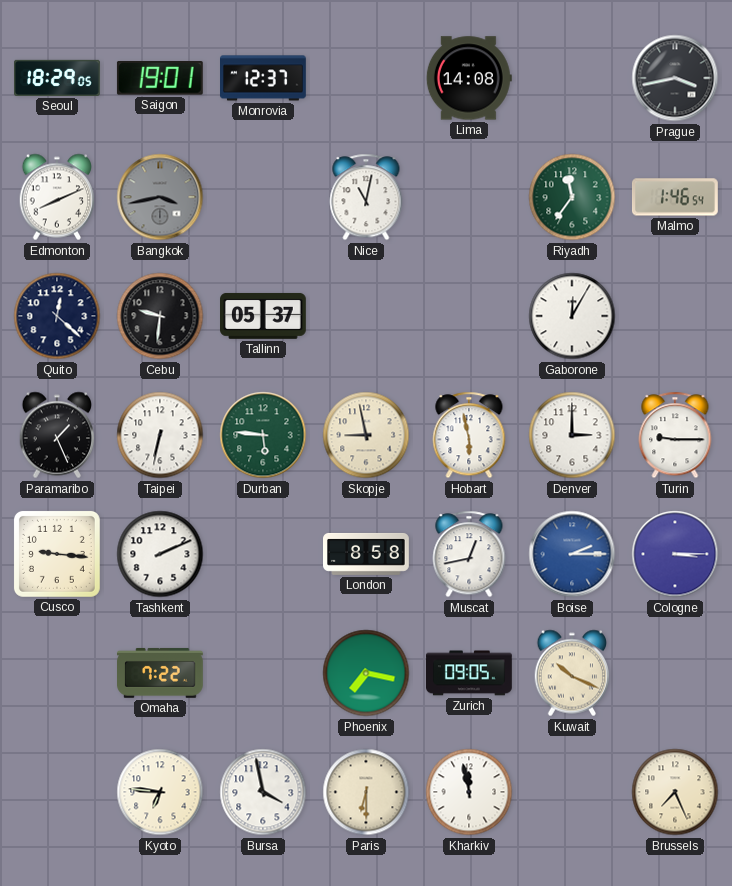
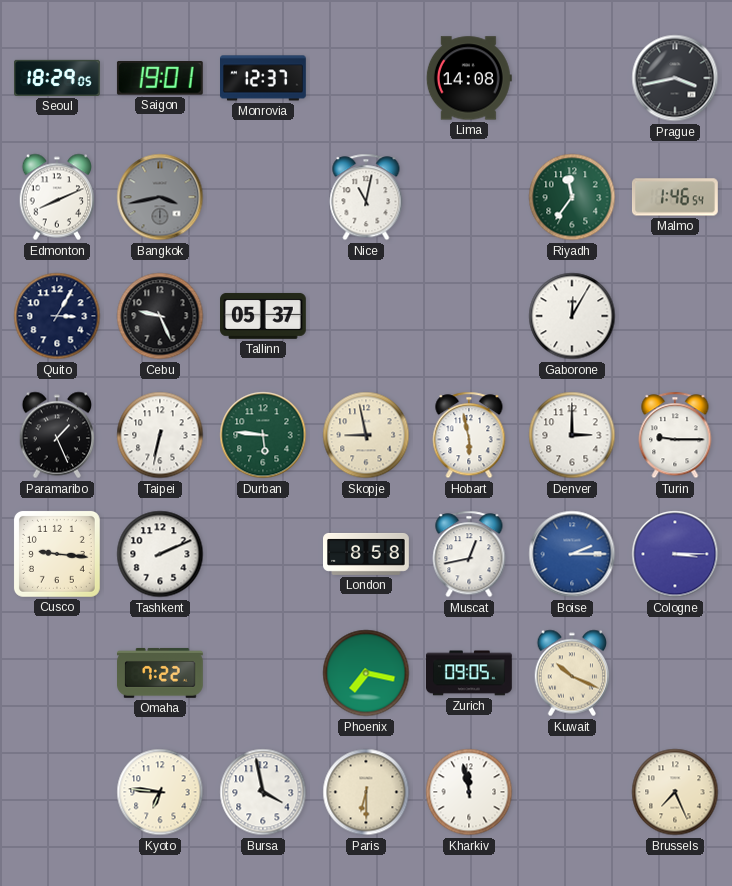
Quito: 12:22 -> 3:05
Cebu: 9:31 -> 9:26
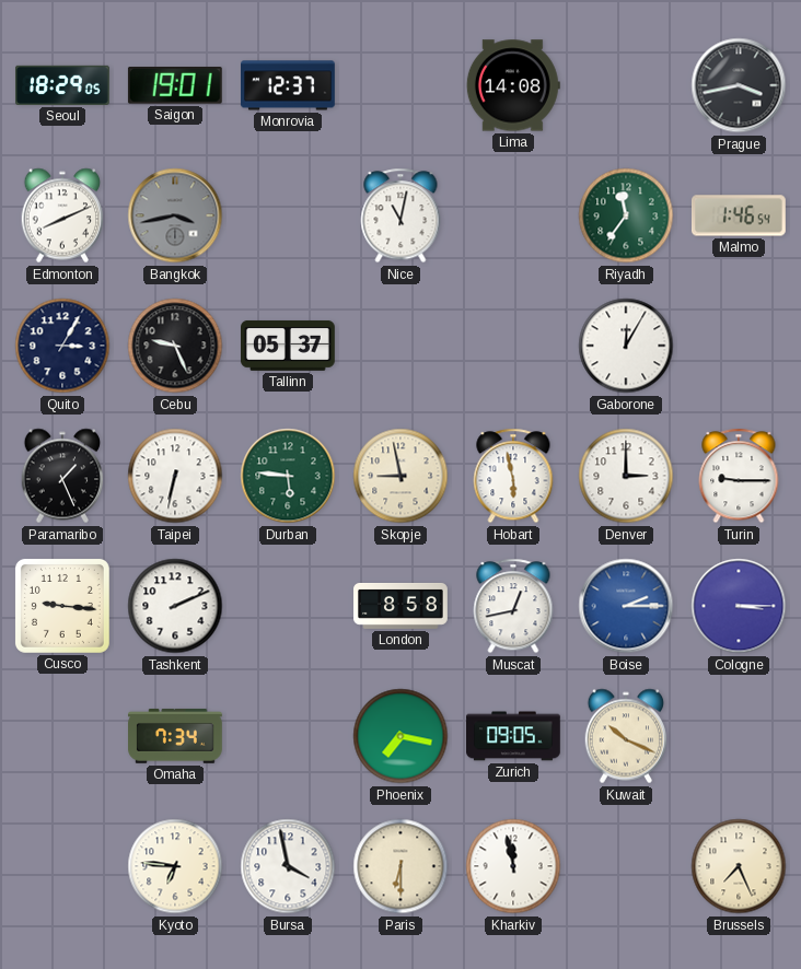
Omaha: 7:22 -> 7:34
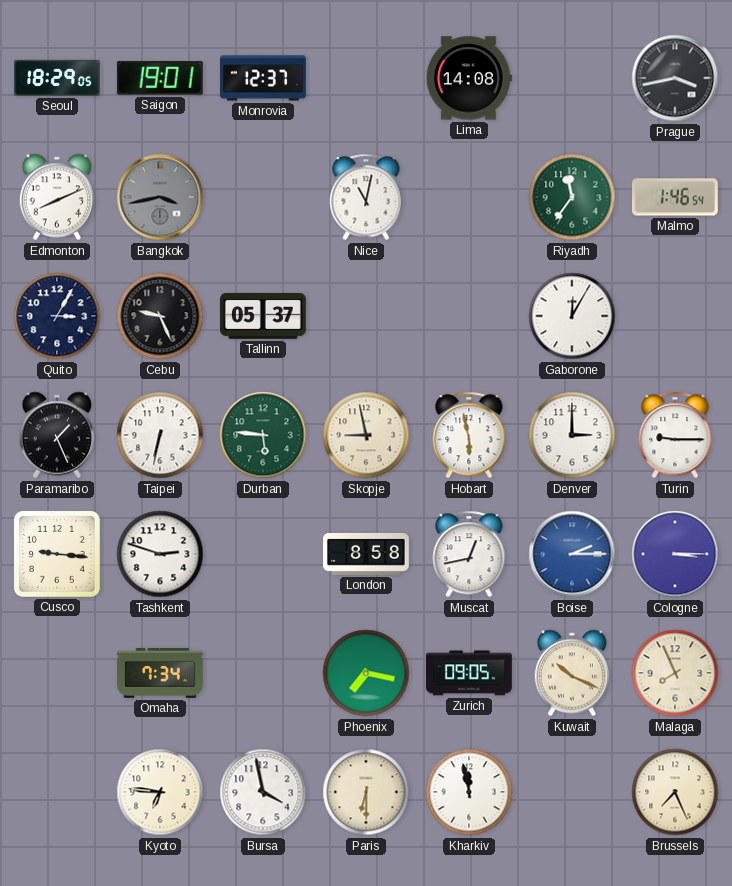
Tashkent: 2:11 -> 2:48
Malaga: none -> 7:56
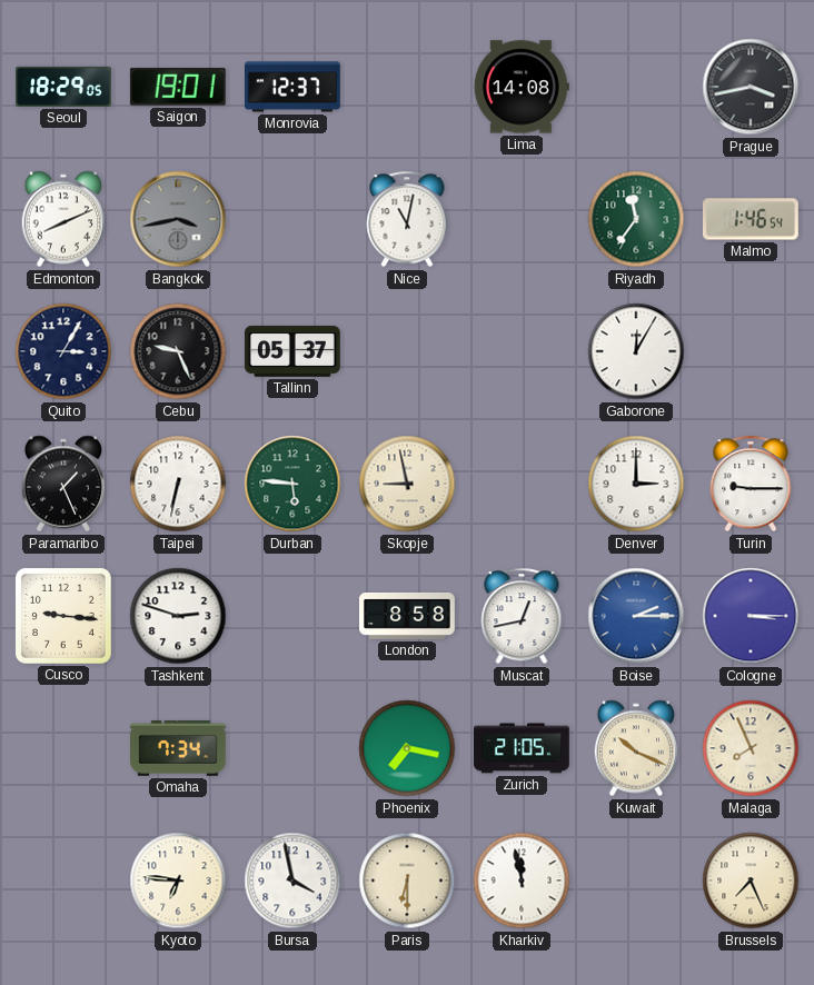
Hobart: 5:58 -> none
Zurich: 09:05 -> 21:05
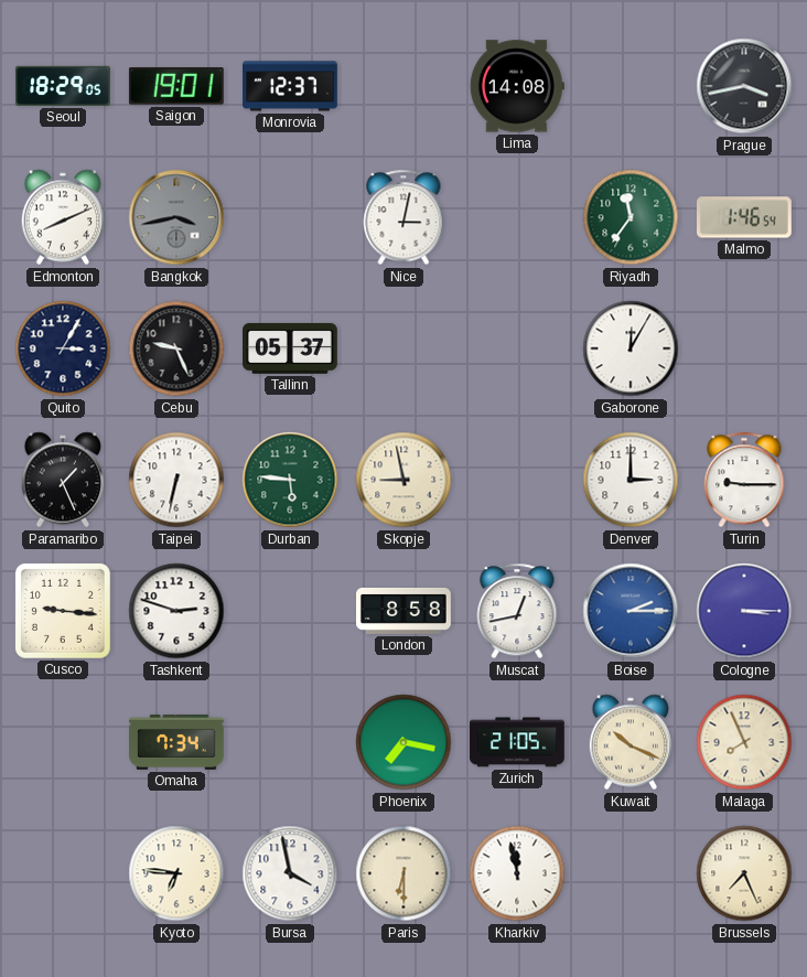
Nice: 11:02 -> 3:02
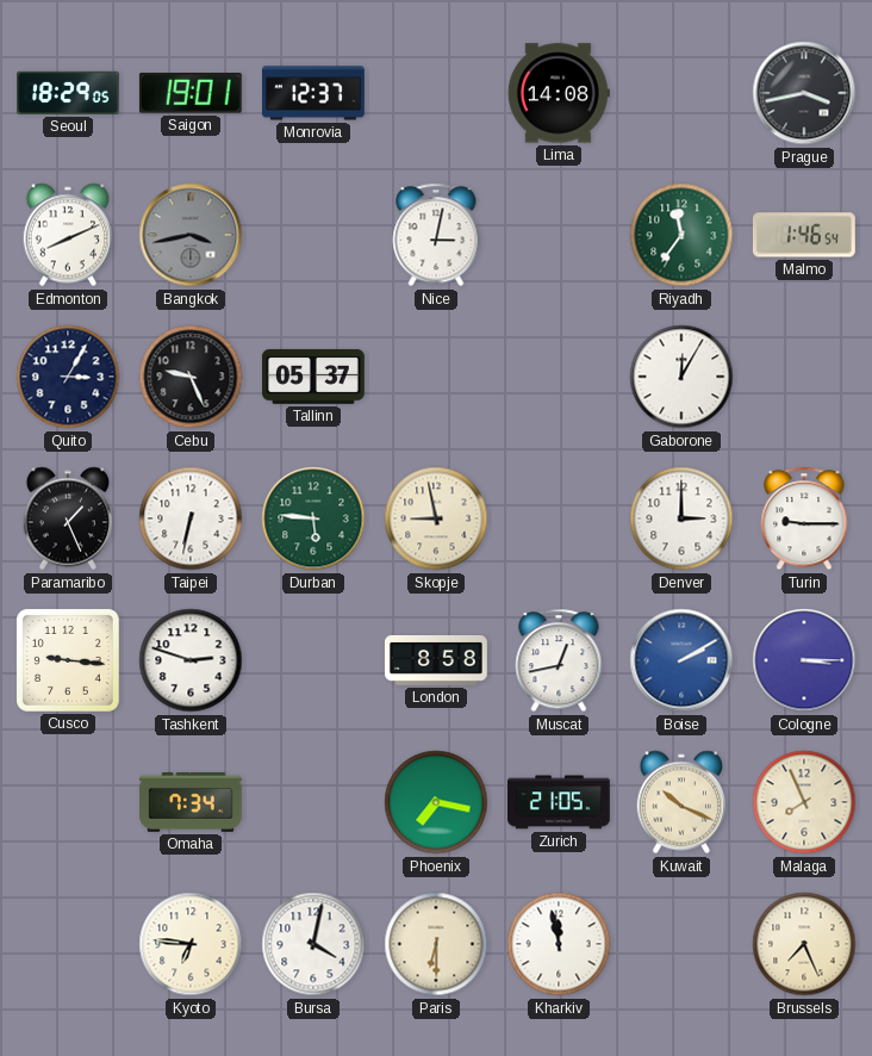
Boise: 2:15 -> 2:10
Bursa: 3:58 -> 4:02
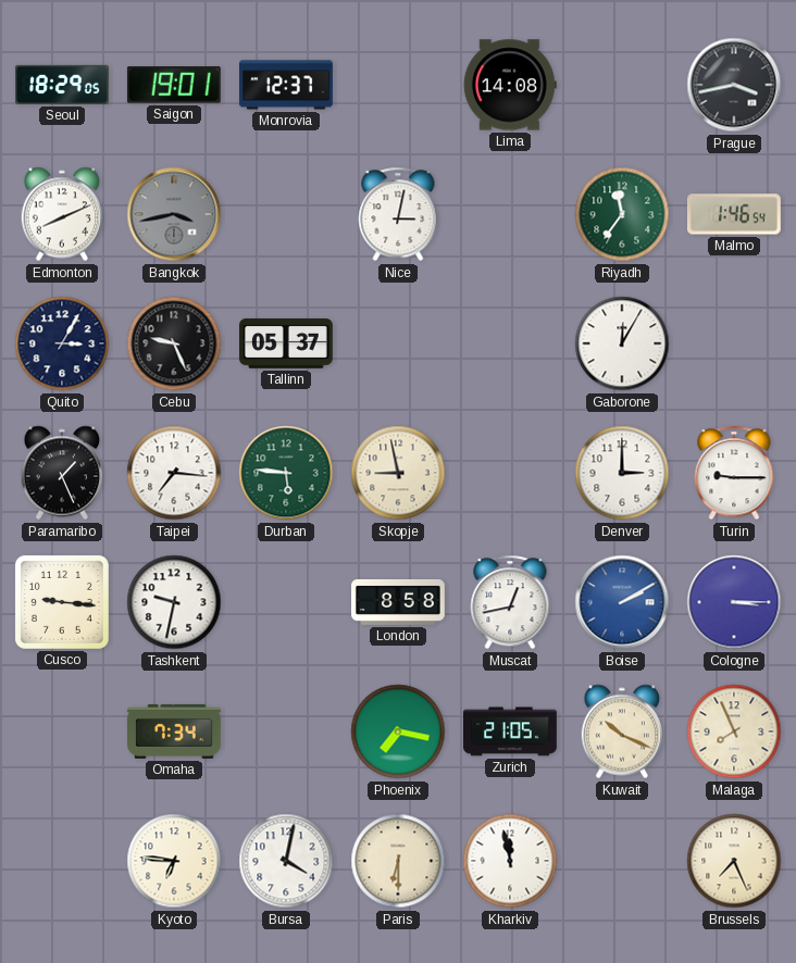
Taipei: 6:32 -> 7:16
Tashkent: 2:48 -> 9:32
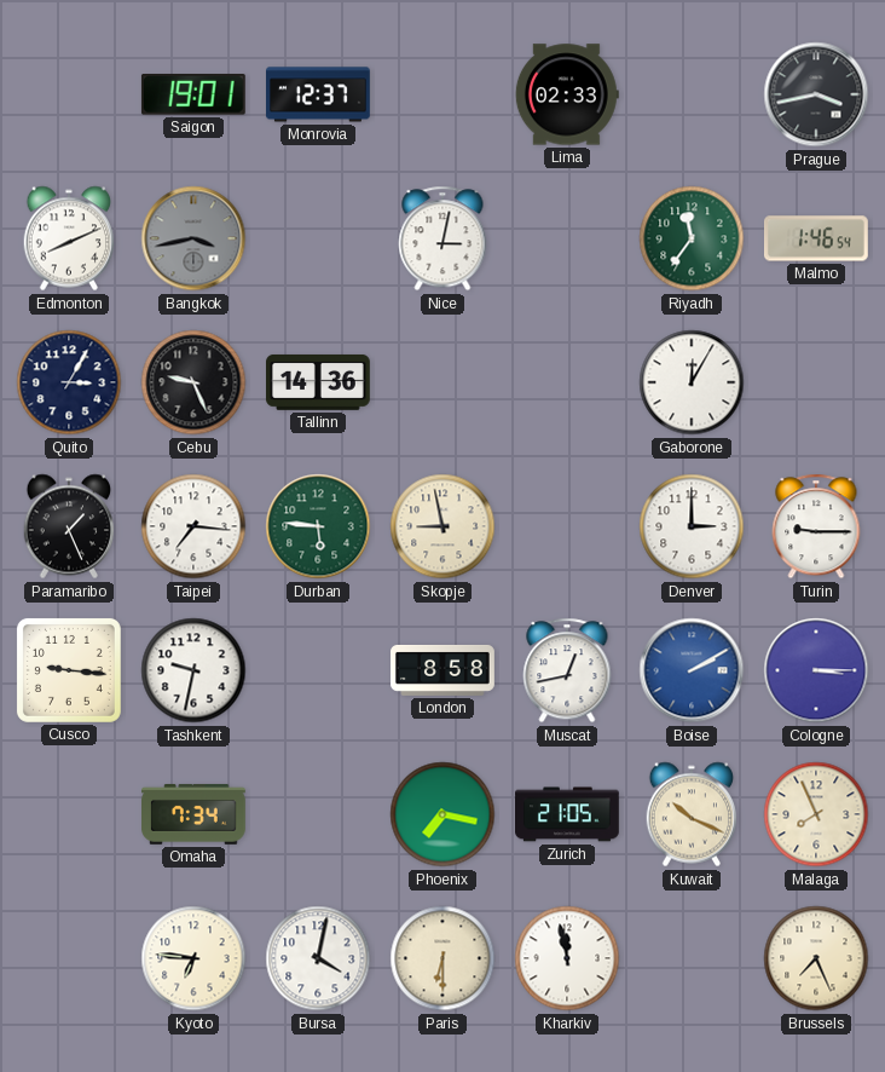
Seoul: 18:29 -> none
Lima: 14:08 -> 02:33
Tallinn: 05:37 -> 14:36
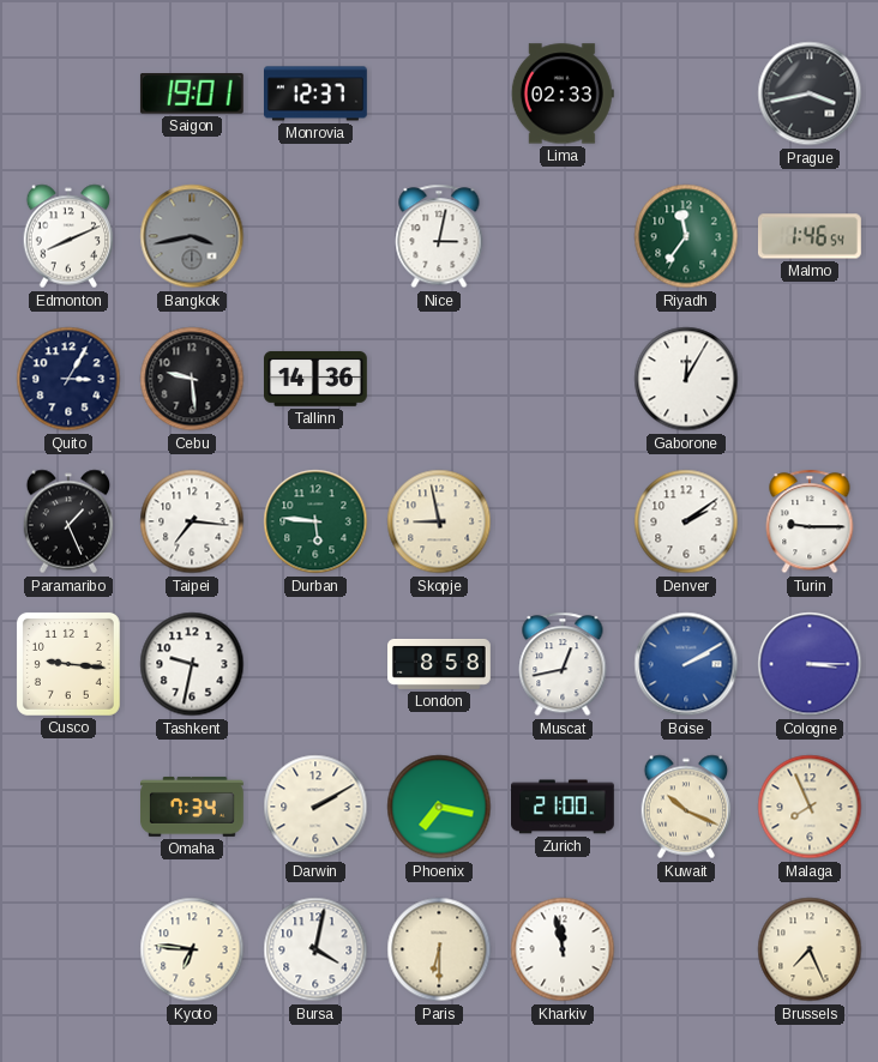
Cebu: 9:26 -> 9:29
Denver: 3:00 -> 2:09
Darwin: none -> 2:10
Zurich: 21:05 -> 21:00
